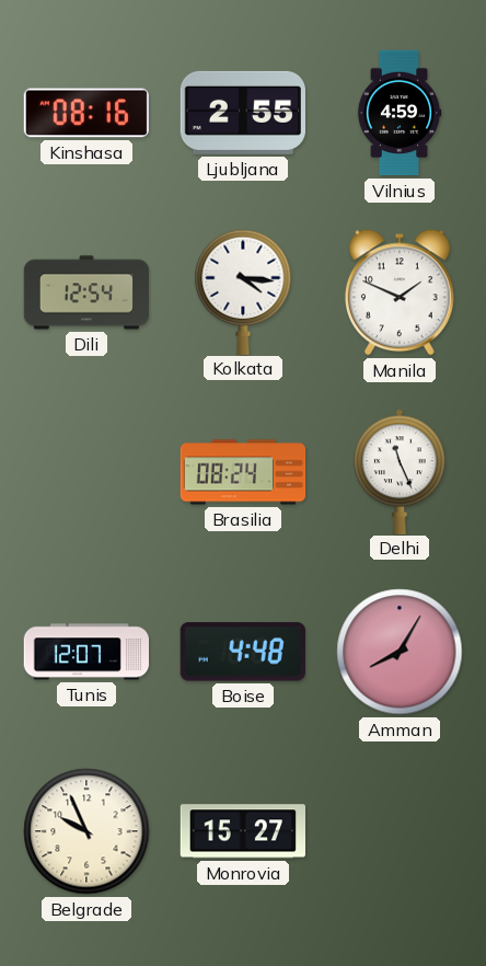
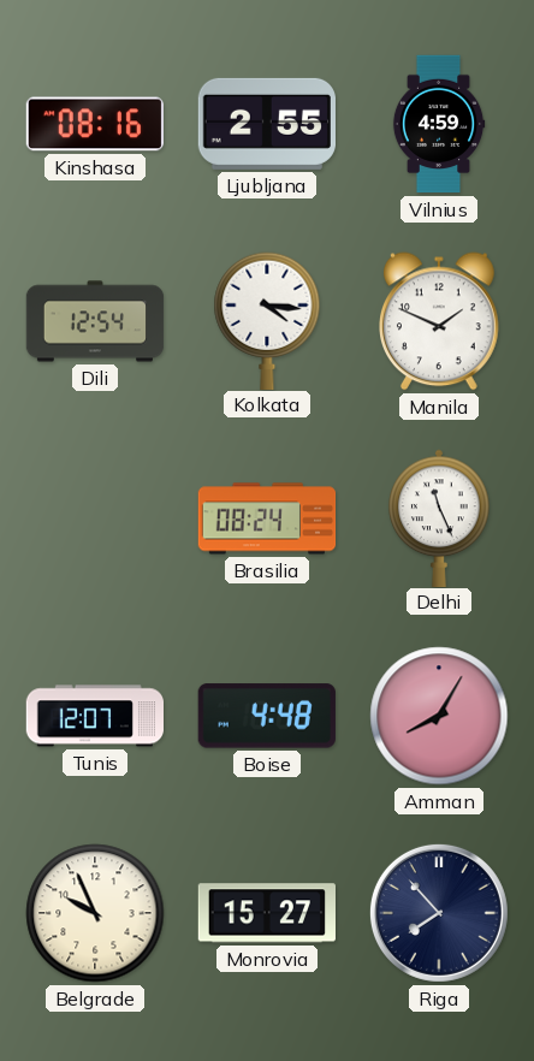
Riga: none -> 7:53
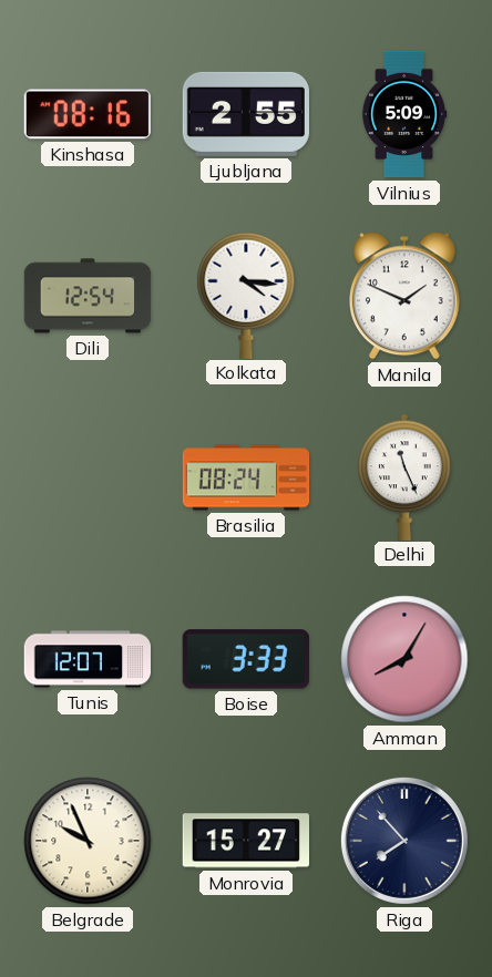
Vilnius: 4:59 -> 5:09
Boise: 4:48 -> 3:33
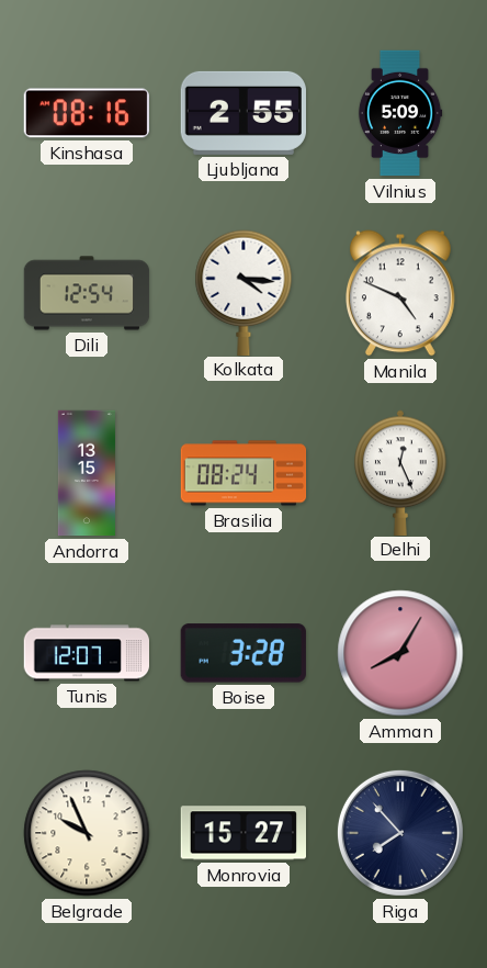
Manila: 1:49 -> 4:49
Andorra: none -> 13:15
Delhi: 11:26 -> 12:26
Boise: 3:33 -> 3:28
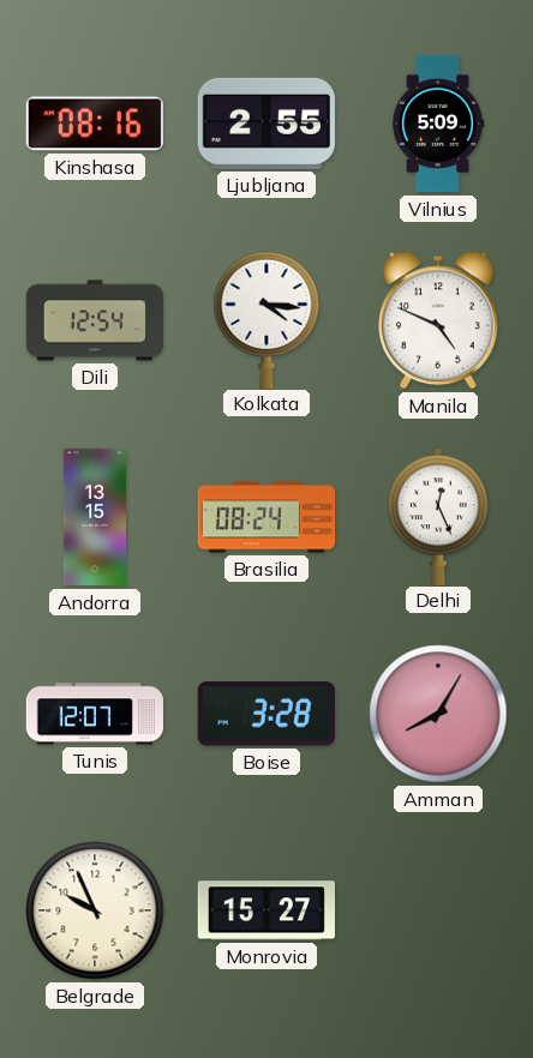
Riga: 7:53 -> none
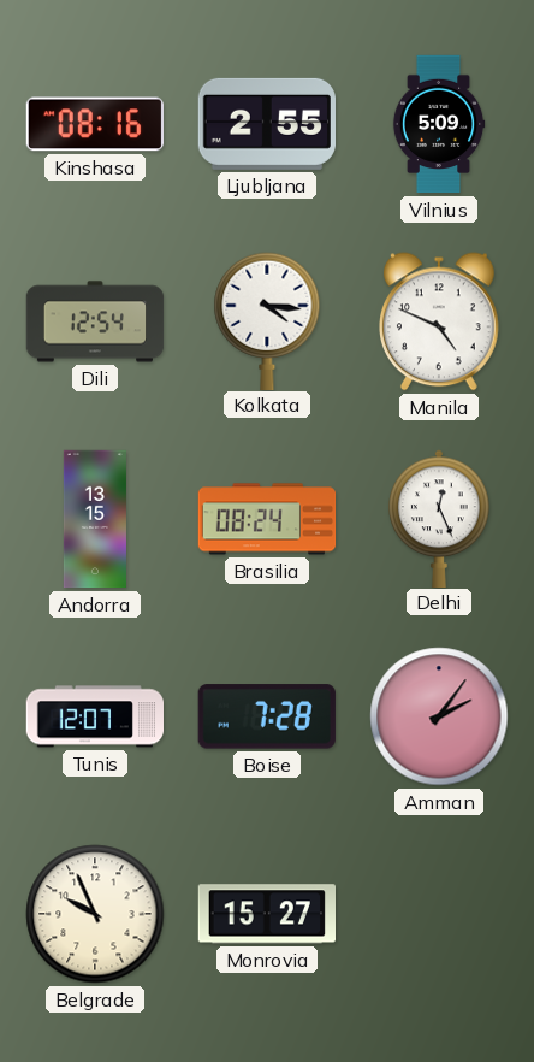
Boise: 3:28 -> 7:28
Amman: 8:05 -> 2:06
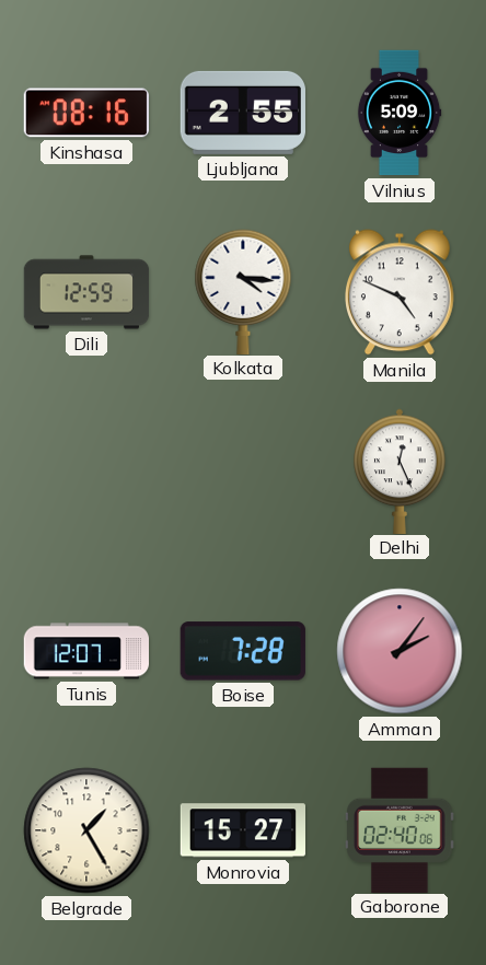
Dili: 12:54 -> 12:59
Andorra: 13:15 -> none
Brasilia: 08:24 -> none
Belgrade: 9:56 -> 1:25
Gaborone: none -> 02:40
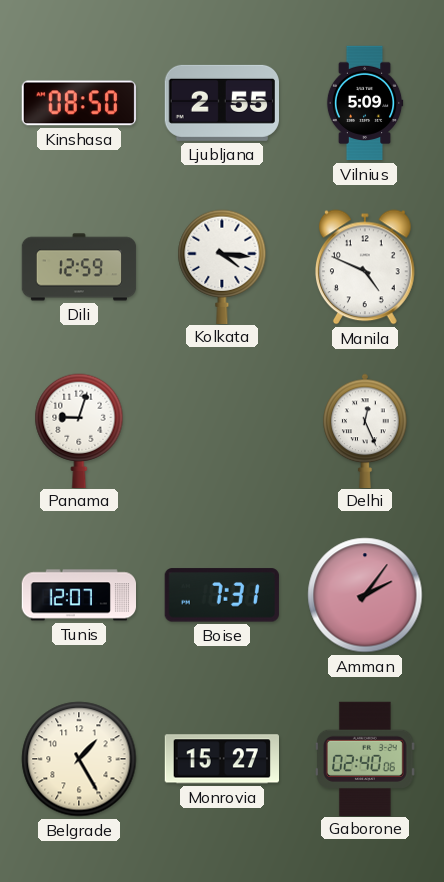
Kinshasa: 08:16 -> 08:50
Panama: none -> 9:03
Boise: 7:28 -> 7:31
